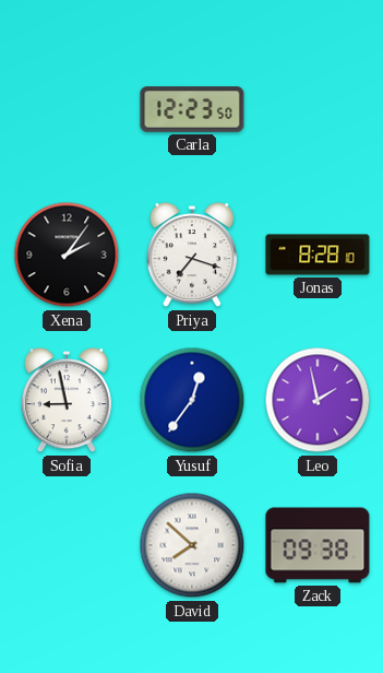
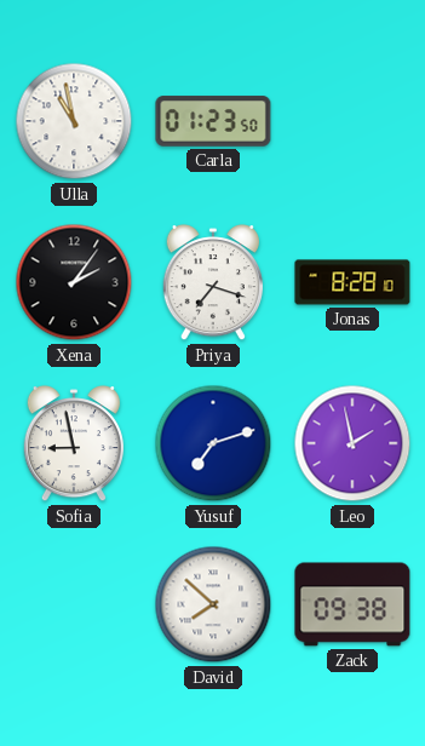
Ulla: none -> 10:58
Carla: 12:23 -> 01:23
Yusuf: 12:36 -> 7:12
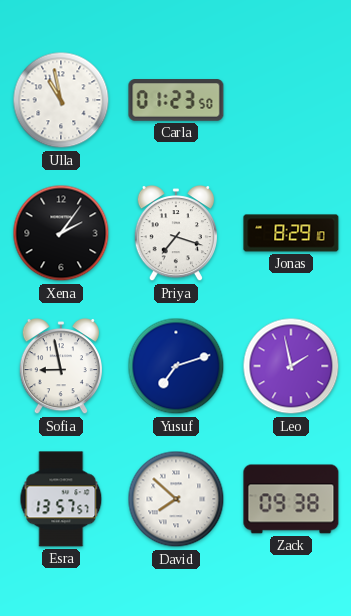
Jonas: 8:28 -> 8:29
Esra: none -> 13:57
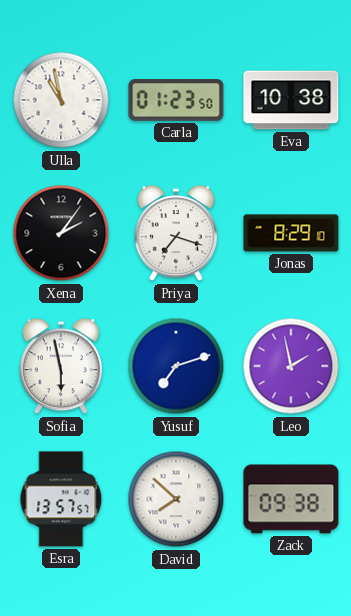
Eva: none -> 10:38
Sofia: 8:58 -> 5:58
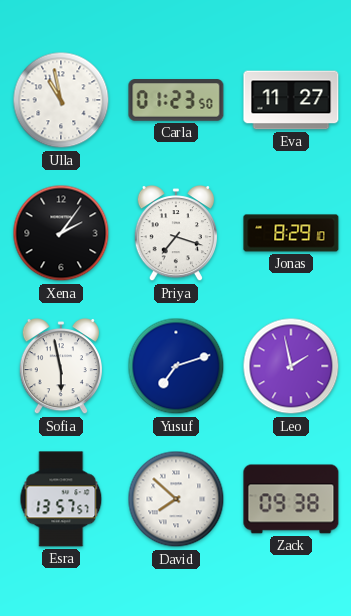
Eva: 10:38 -> 11:27
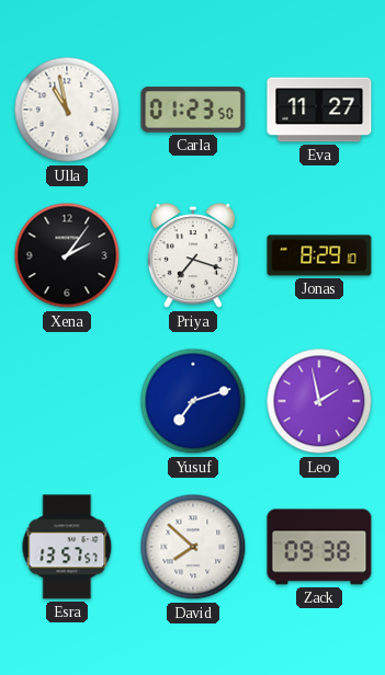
Sofia: 5:58 -> none
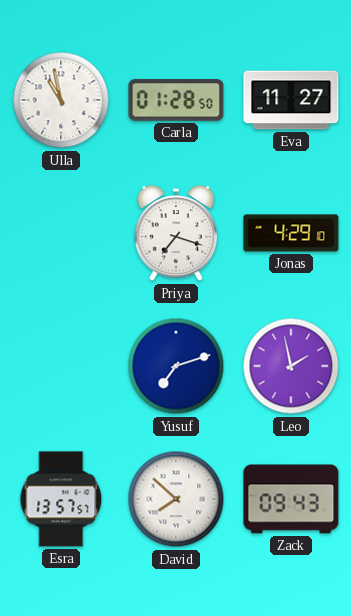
Carla: 01:23 -> 01:28
Xena: 2:06 -> none
Jonas: 8:29 -> 4:29
Zack: 09:38 -> 09:43
